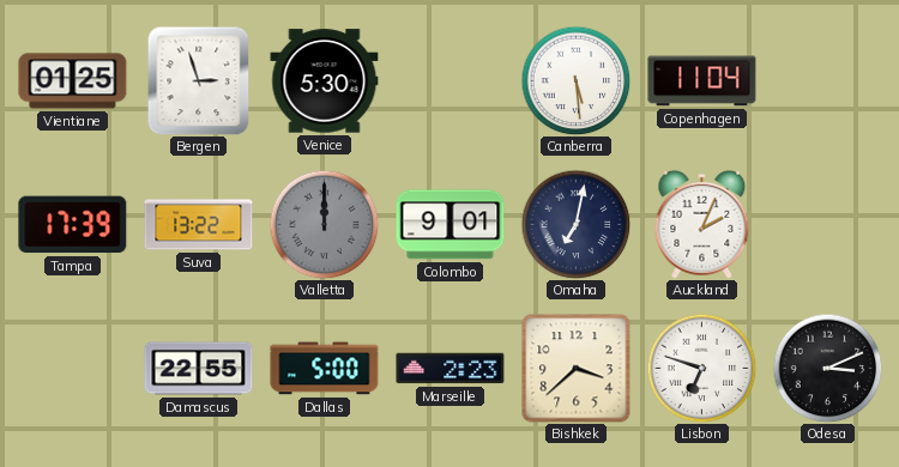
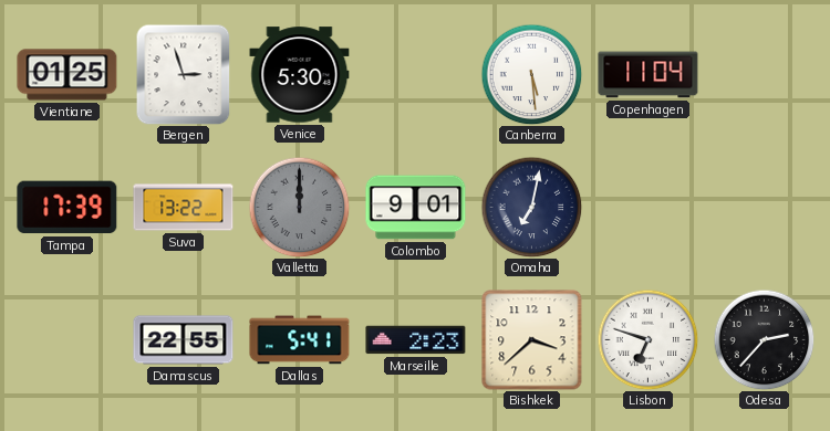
Auckland: 2:04 -> none
Dallas: 5:00 -> 5:41
Odesa: 3:11 -> 2:37
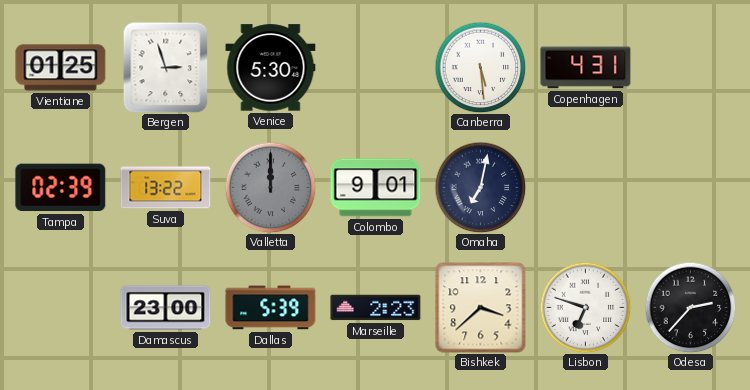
Copenhagen: 11:04 -> 4:31
Tampa: 17:39 -> 02:39
Damascus: 22:55 -> 23:00
Dallas: 5:41 -> 5:39
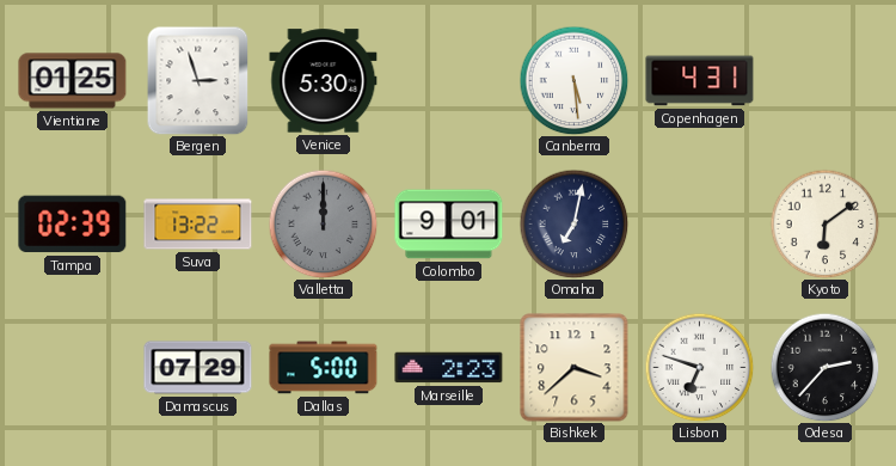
Kyoto: none -> 6:09
Damascus: 23:00 -> 07:29
Dallas: 5:39 -> 5:00
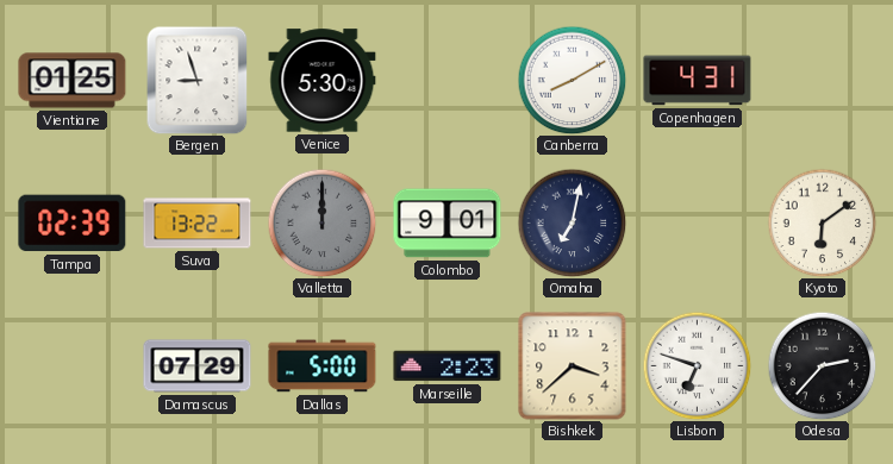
Bergen: 2:57 -> 8:57
Canberra: 5:29 -> 8:10
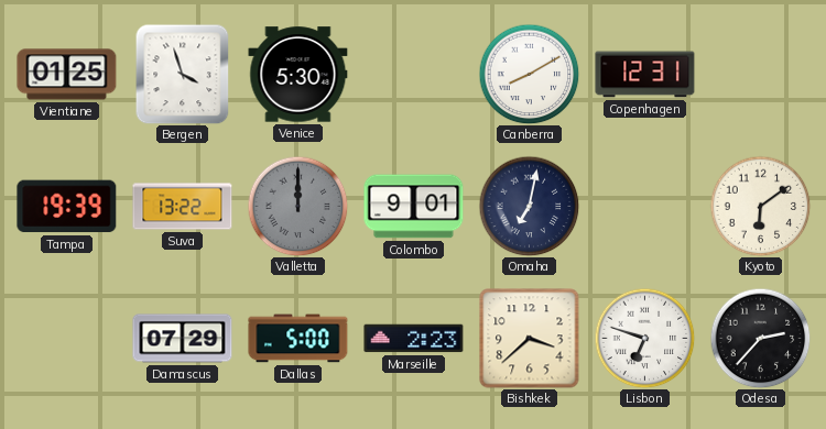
Bergen: 8:57 -> 3:57
Copenhagen: 4:31 -> 12:31
Tampa: 02:39 -> 19:39
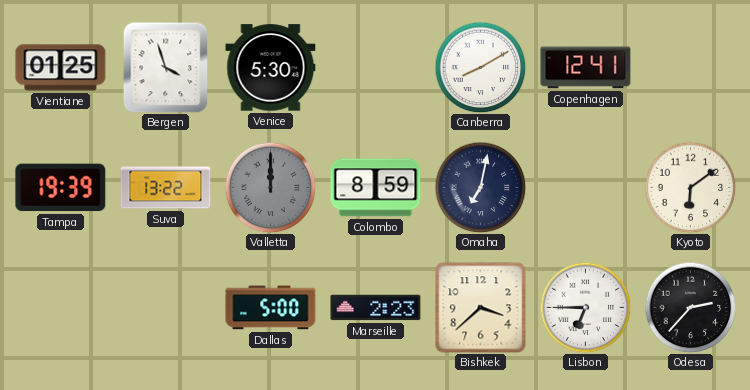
Copenhagen: 12:31 -> 12:41
Colombo: 9:01 -> 8:59
Damascus: 07:29 -> none
Lisbon: 6:48 -> 6:45
